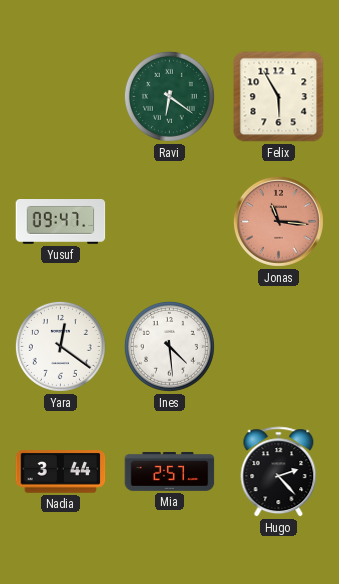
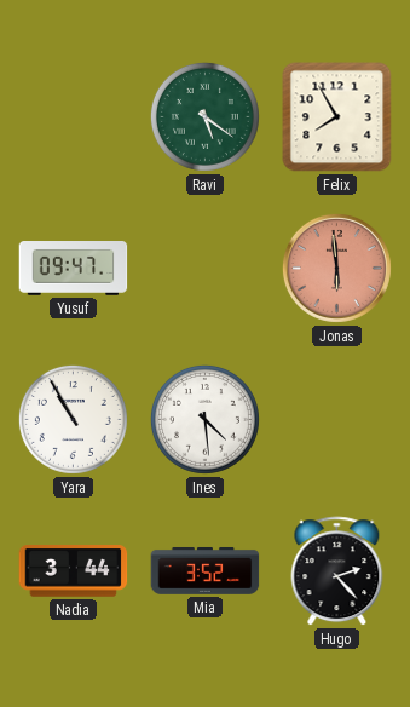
Ravi: 6:21 -> 5:21
Felix: 5:55 -> 7:55
Jonas: 11:16 -> 5:59
Yara: 12:21 -> 10:55
Mia: 2:57 -> 3:52
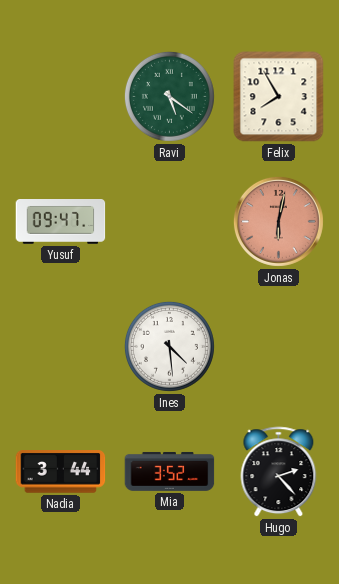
Jonas: 5:59 -> 6:02
Yara: 10:55 -> none
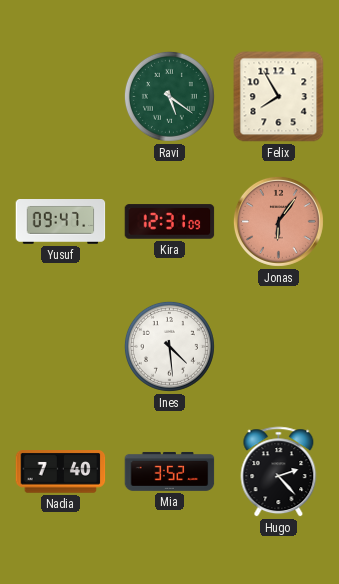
Kira: none -> 12:31
Jonas: 6:02 -> 6:06
Nadia: 3:44 -> 7:40
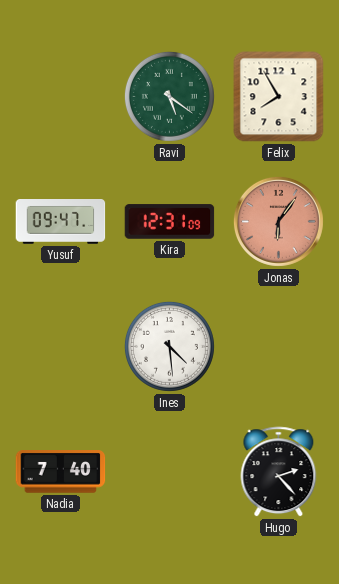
Mia: 3:52 -> none
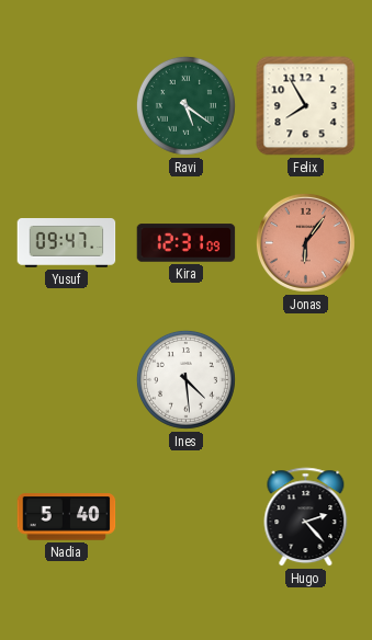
Nadia: 7:40 -> 5:40
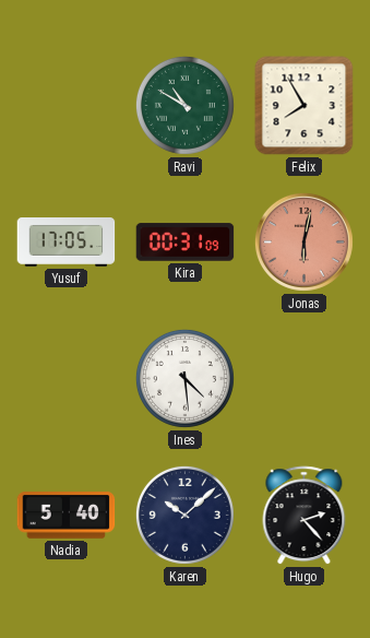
Ravi: 5:21 -> 10:50
Yusuf: 09:47 -> 17:05
Kira: 12:31 -> 00:31
Jonas: 6:06 -> 6:02
Karen: none -> 10:08
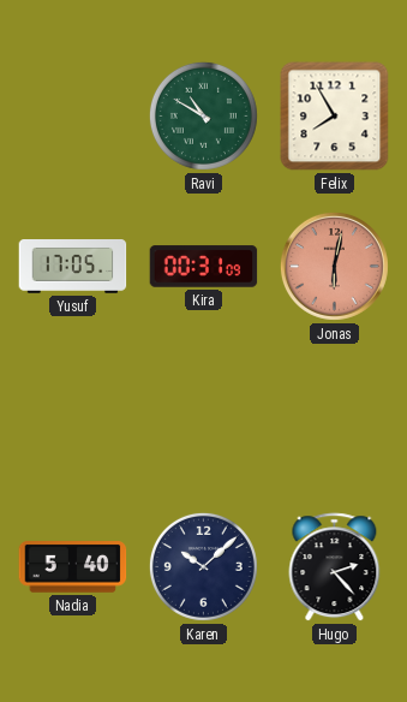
Ines: 4:29 -> none
